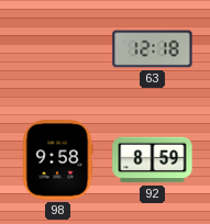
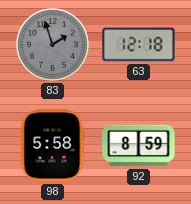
83: none -> 1:57
98: 9:58 -> 5:58
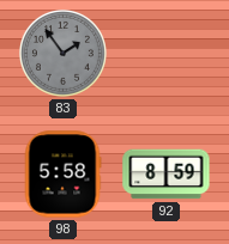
83: 1:57 -> 1:54
63: 12:18 -> none
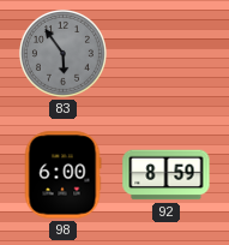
83: 1:54 -> 5:54
98: 5:58 -> 6:00
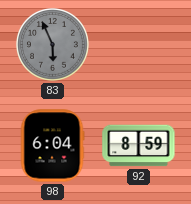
83: 5:54 -> 5:56
98: 6:00 -> 6:04
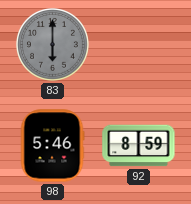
83: 5:56 -> 6:00
98: 6:04 -> 5:46
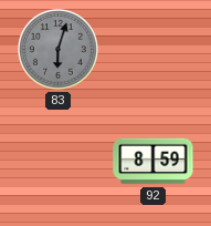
83: 6:00 -> 6:03
98: 5:46 -> none
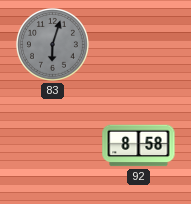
92: 8:59 -> 8:58
